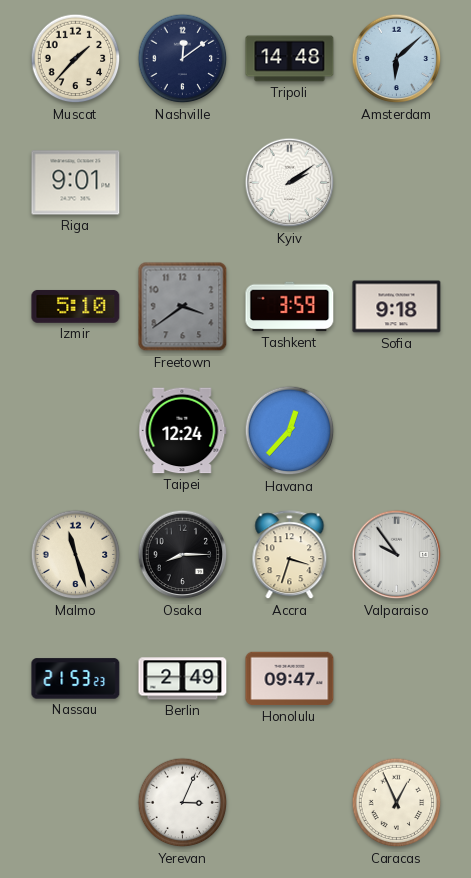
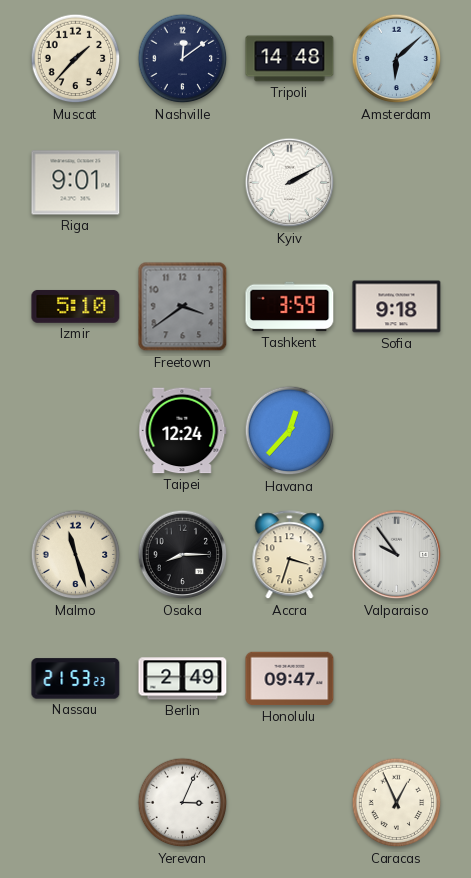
Kyiv: 2:09 -> 2:10
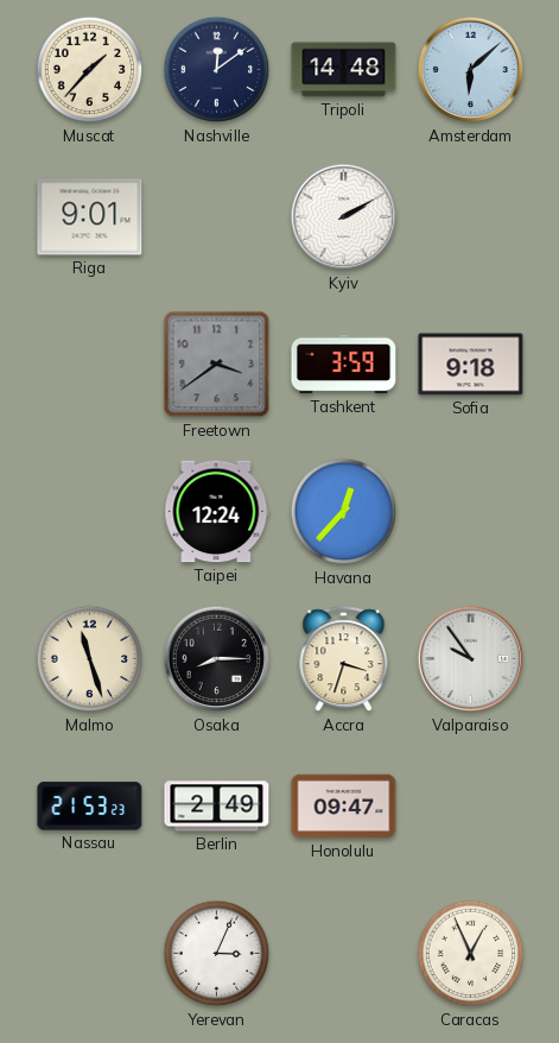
Izmir: 5:10 -> none
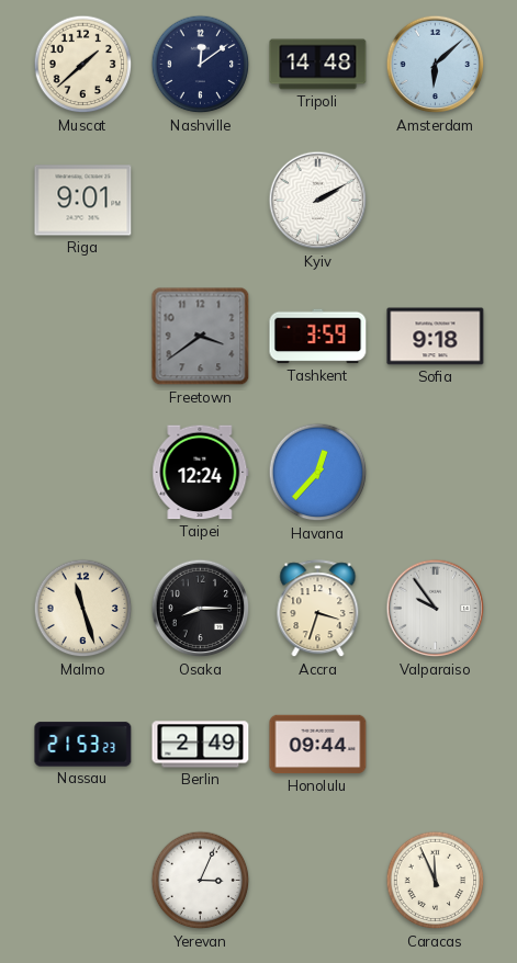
Muscat: 1:37 -> 1:38
Honolulu: 09:47 -> 09:44
Caracas: 12:56 -> 11:56
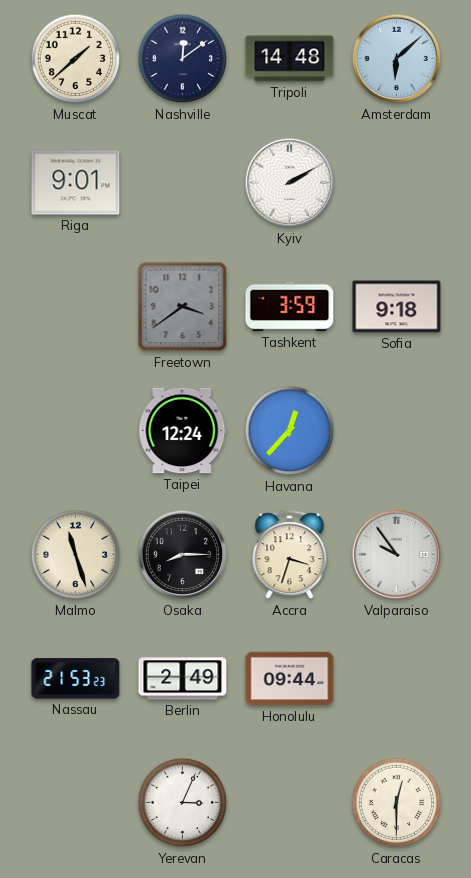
Caracas: 11:56 -> 12:30
